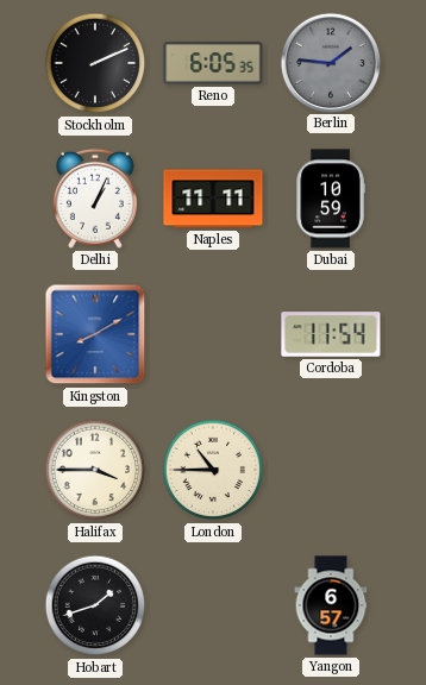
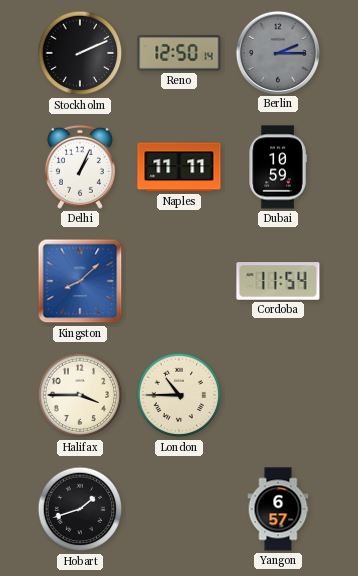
Reno: 6:05 -> 12:50
Berlin: 1:46 -> 2:15
Kingston: 8:10 -> 8:08
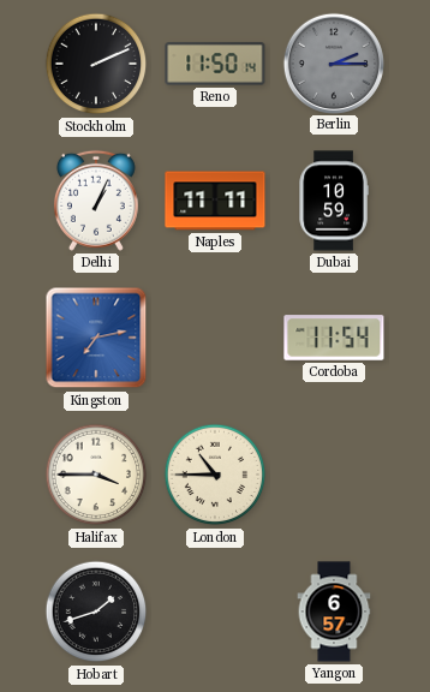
Reno: 12:50 -> 11:50
Kingston: 8:08 -> 7:13
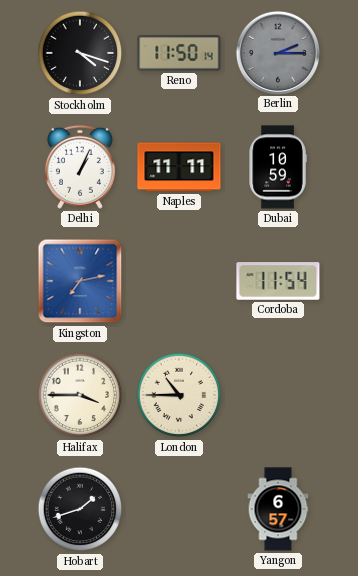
Stockholm: 2:11 -> 4:18
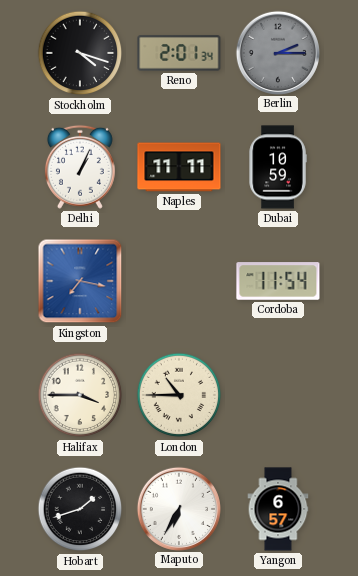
Reno: 11:50 -> 2:01
Kingston: 7:13 -> 7:17
Maputo: none -> 6:35
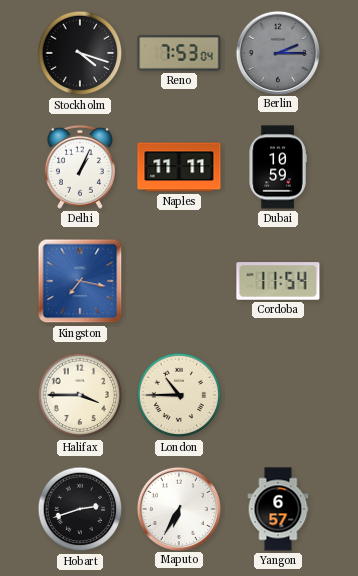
Reno: 2:01 -> 7:53
Hobart: 1:42 -> 2:42
